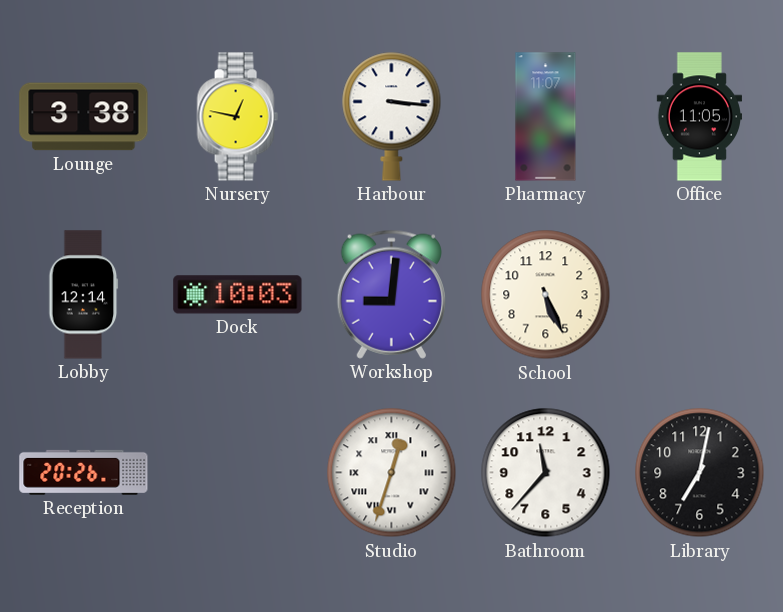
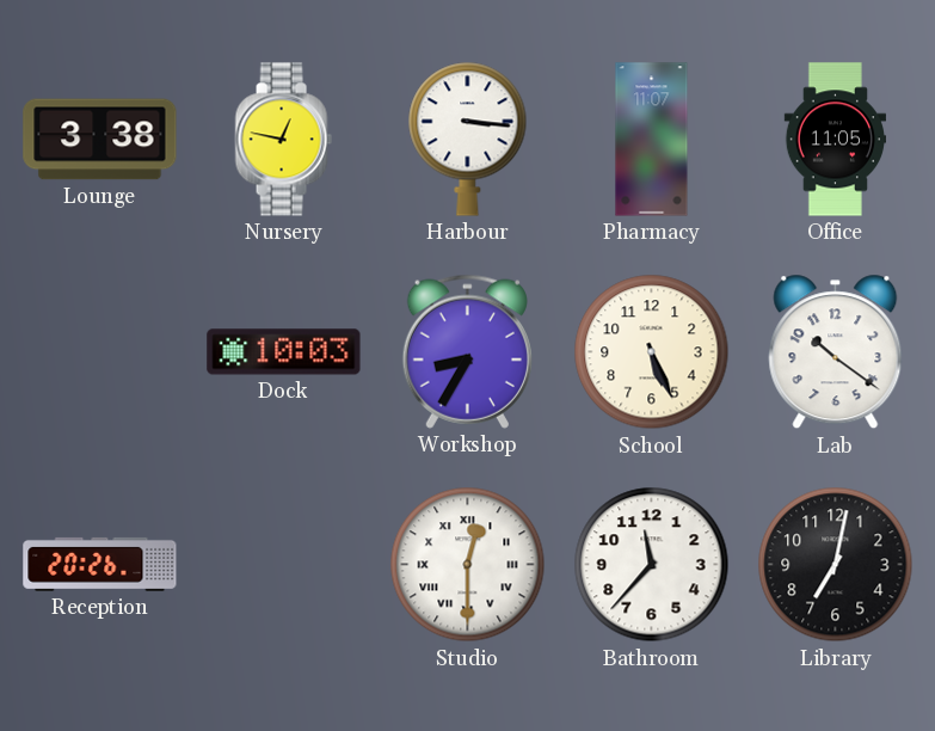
Lobby: 12:14 -> none
Workshop: 9:01 -> 8:35
Lab: none -> 10:21
Studio: 12:33 -> 12:30
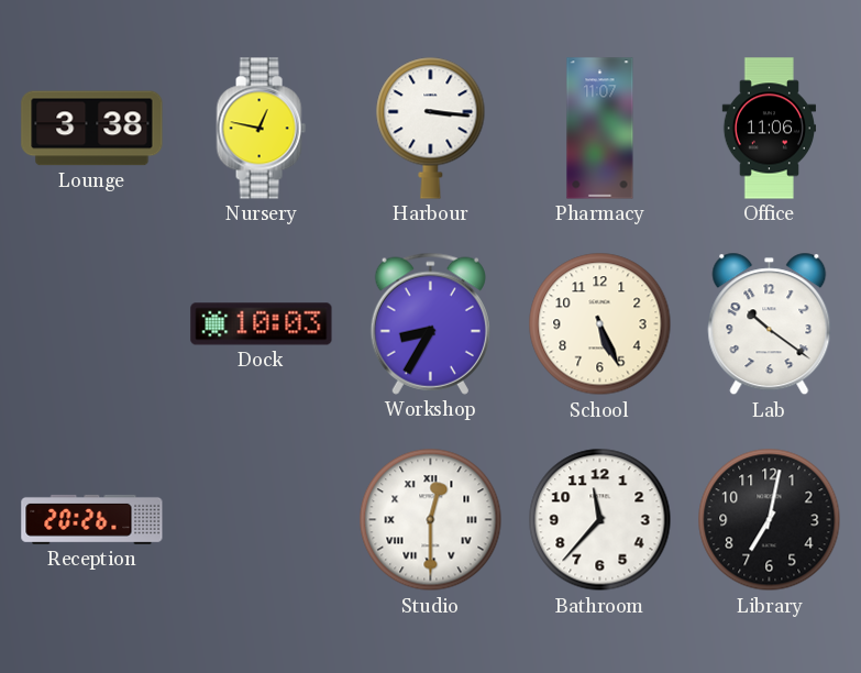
Office: 11:05 -> 11:06
